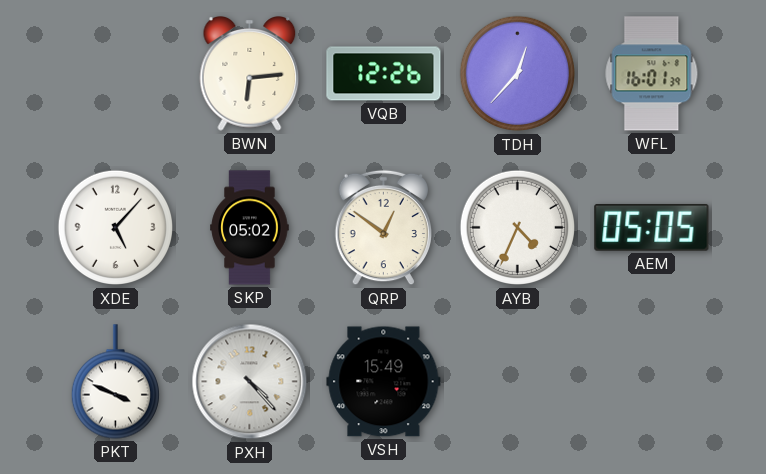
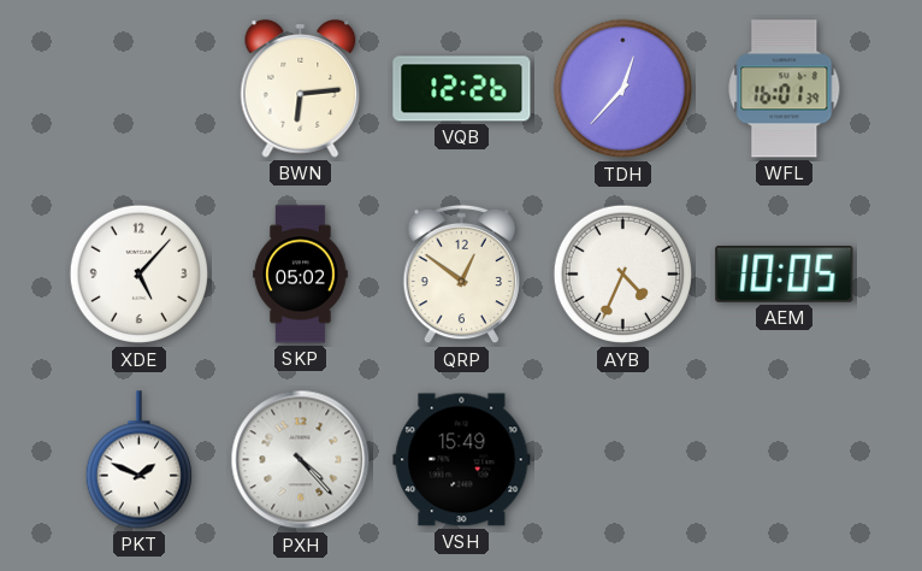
AEM: 05:05 -> 10:05
PKT: 3:49 -> 1:49
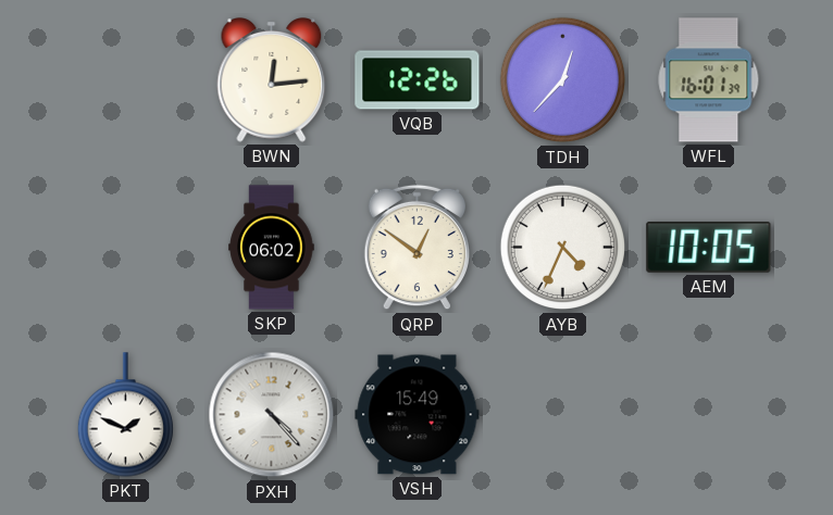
BWN: 6:14 -> 12:14
XDE: 5:07 -> none
SKP: 05:02 -> 06:02
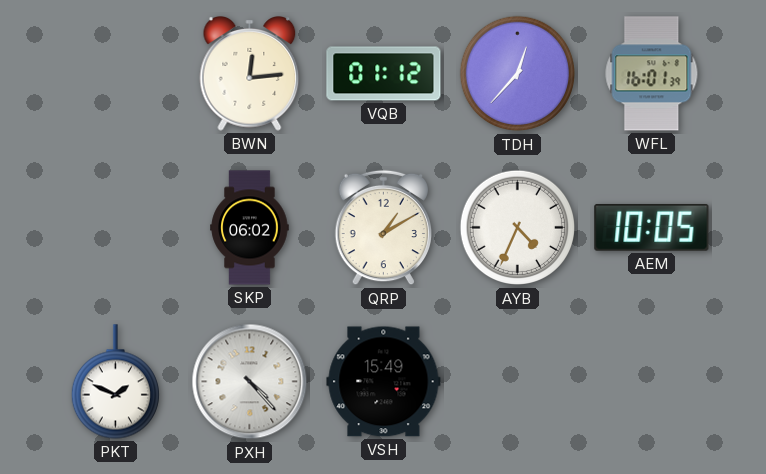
VQB: 12:26 -> 01:12
QRP: 12:51 -> 1:10
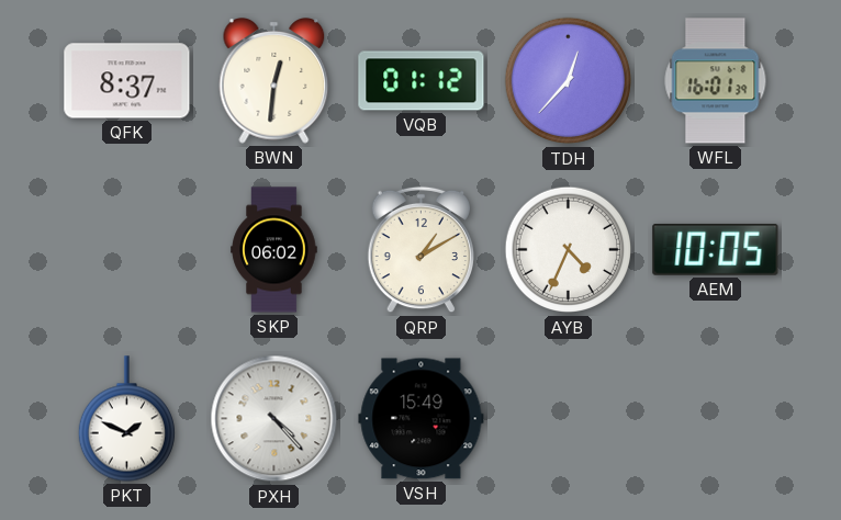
QFK: none -> 8:37
BWN: 12:14 -> 12:31
